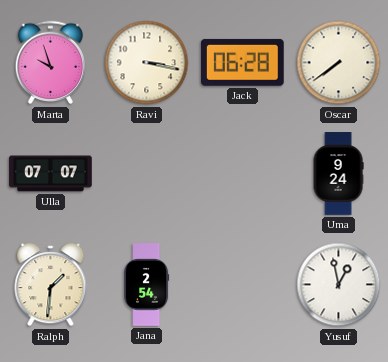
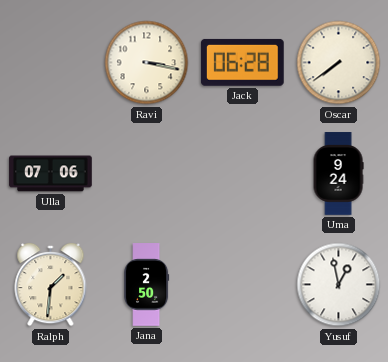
Marta: 9:57 -> none
Ulla: 07:07 -> 07:06
Jana: 2:54 -> 2:50
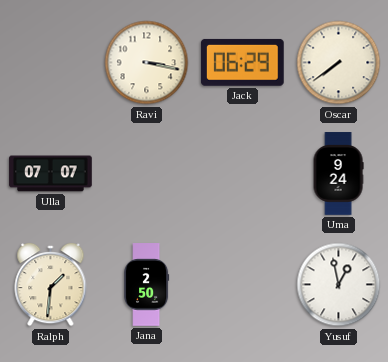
Jack: 06:28 -> 06:29
Ulla: 07:06 -> 07:07
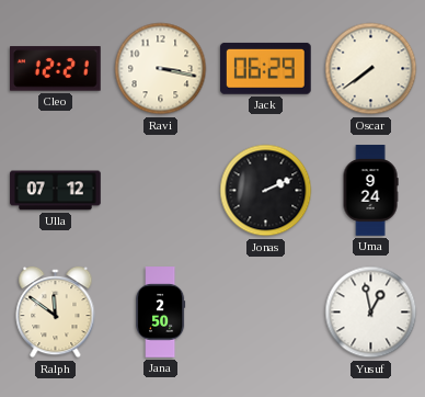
Cleo: none -> 12:21
Ulla: 07:07 -> 07:12
Jonas: none -> 2:11
Ralph: 1:31 -> 11:51
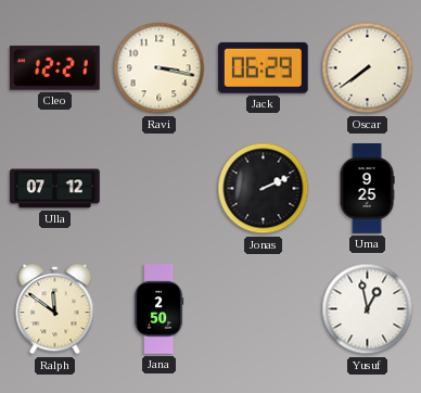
Uma: 9:24 -> 9:25
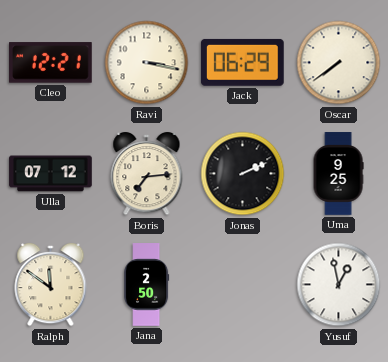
Boris: none -> 7:14
